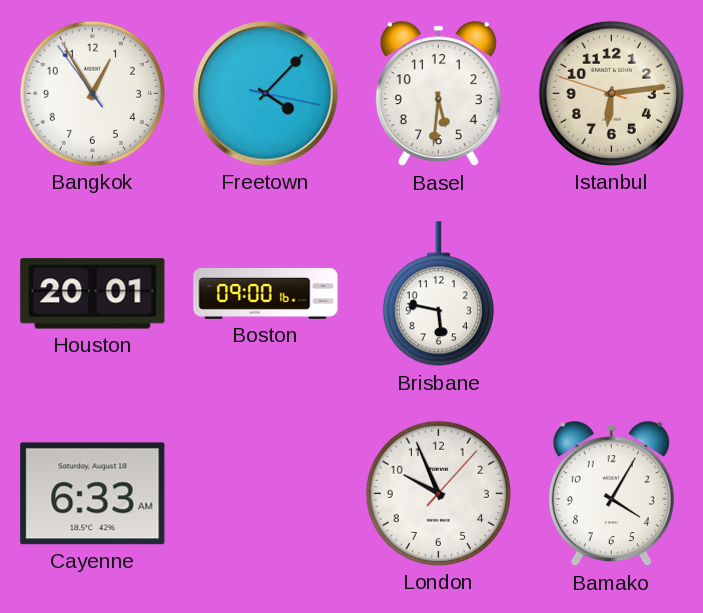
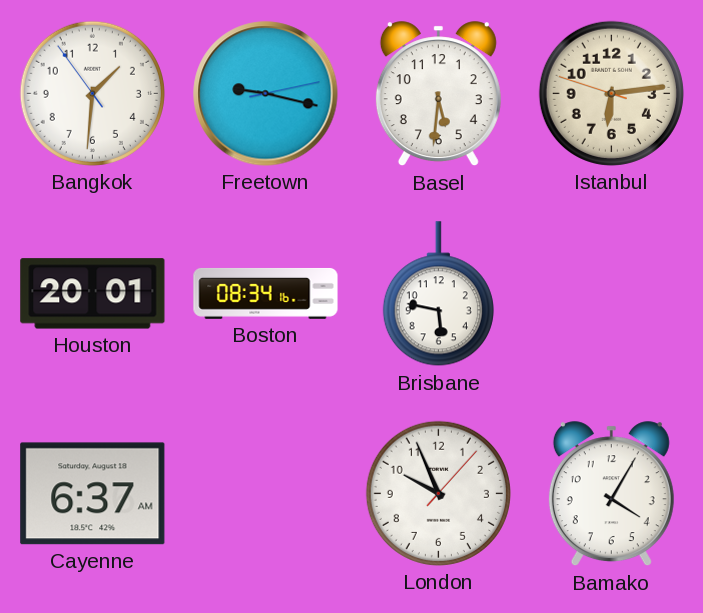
Bangkok: 12:54 -> 1:30
Freetown: 4:07 -> 9:17
Boston: 09:00 -> 08:34
Cayenne: 6:33 -> 6:37
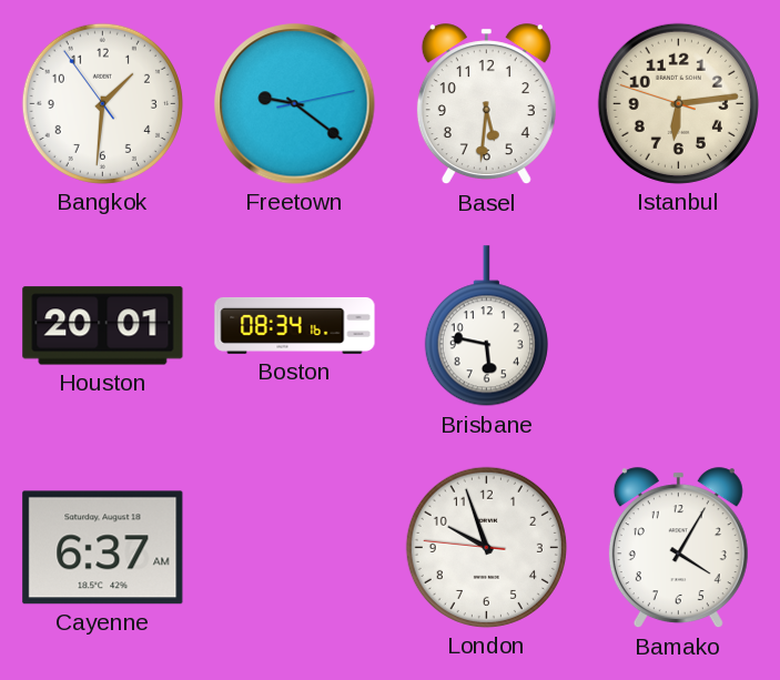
Freetown: 9:17 -> 9:21
London: 9:56:07 -> 9:56:46
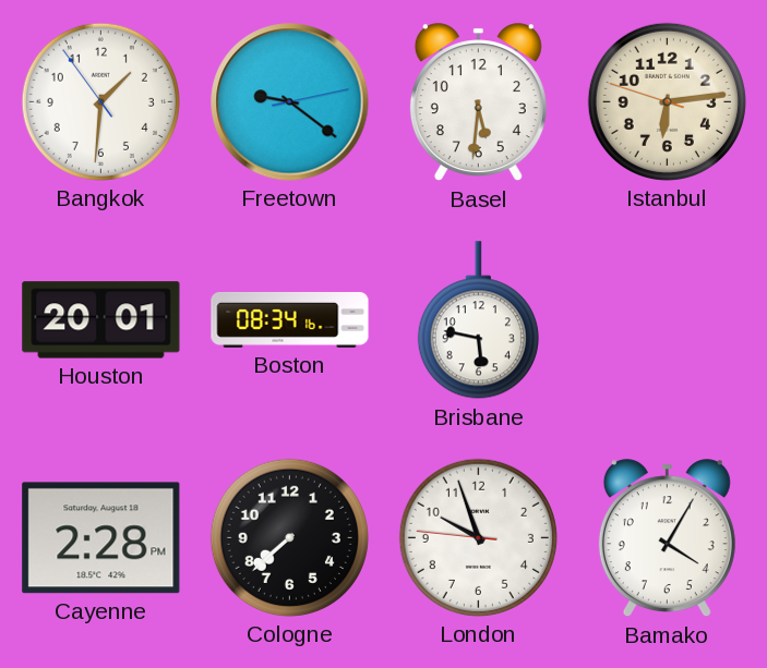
Cayenne: 6:37 -> 2:28
Cologne: none -> 7:38
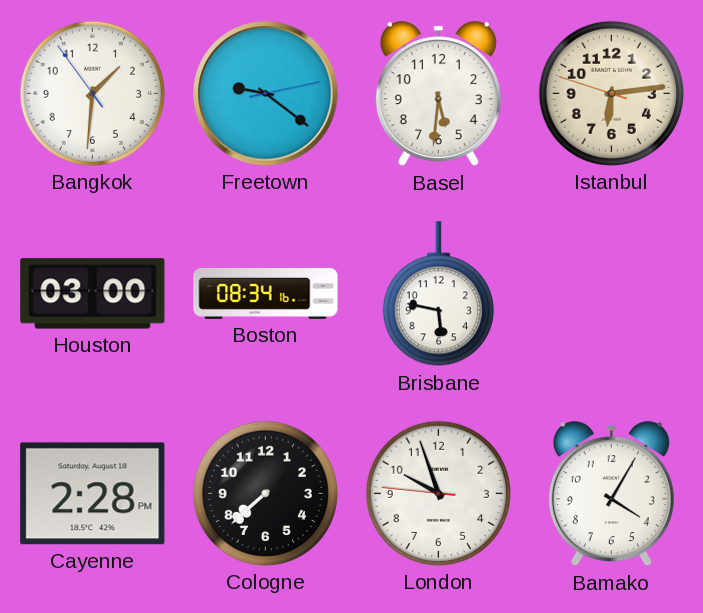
Houston: 20:01 -> 03:00
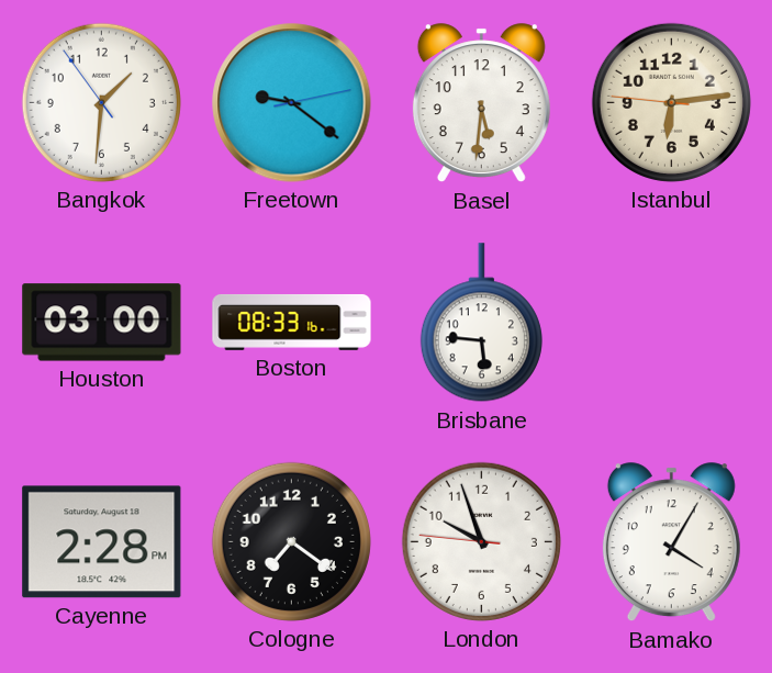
Istanbul: 6:13:48 -> 6:13:46
Boston: 08:34 -> 08:33
Brisbane: 5:47 -> 5:46
Cologne: 7:38 -> 7:21
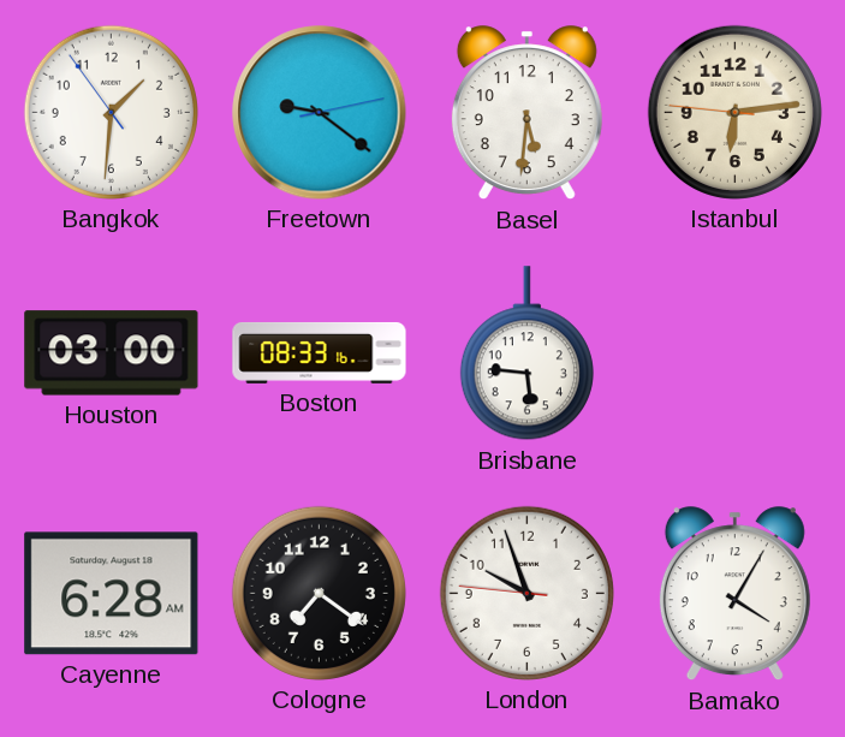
Cayenne: 2:28 -> 6:28
